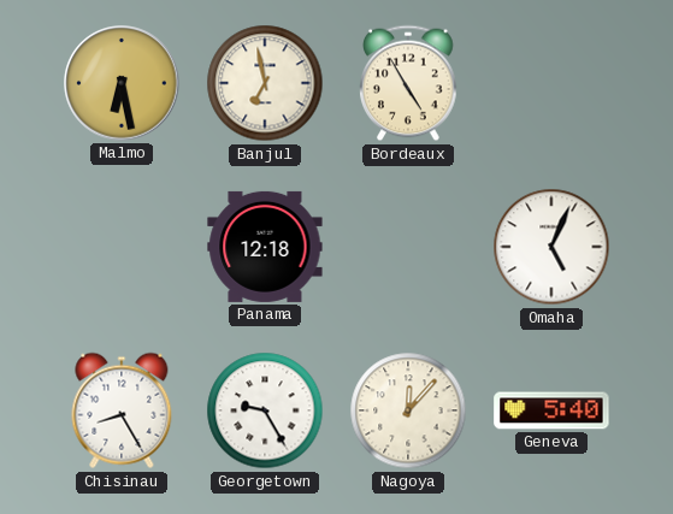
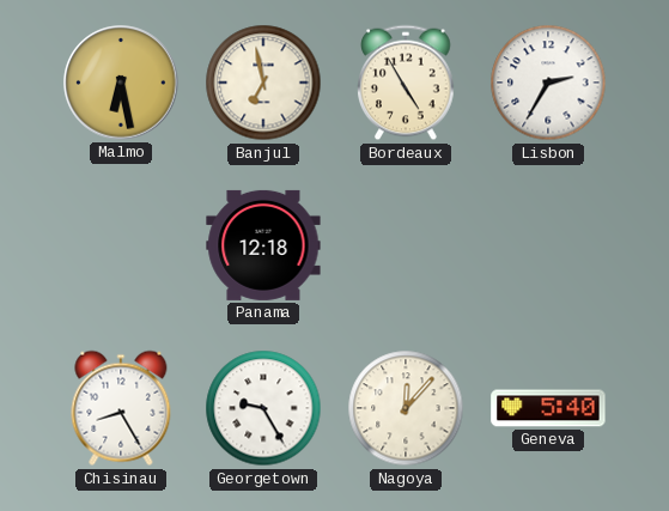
Lisbon: none -> 2:35
Omaha: 5:04 -> none
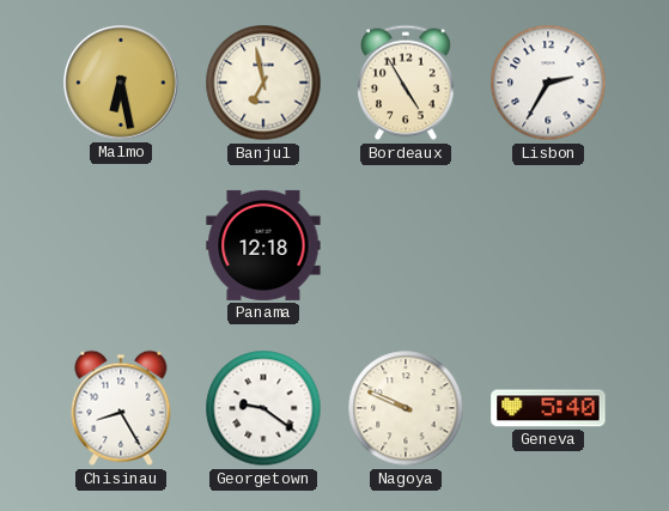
Georgetown: 9:25 -> 9:21
Nagoya: 12:07 -> 9:49
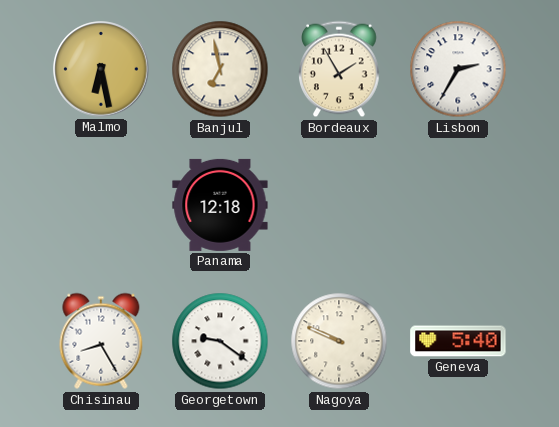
Bordeaux: 4:55 -> 1:55
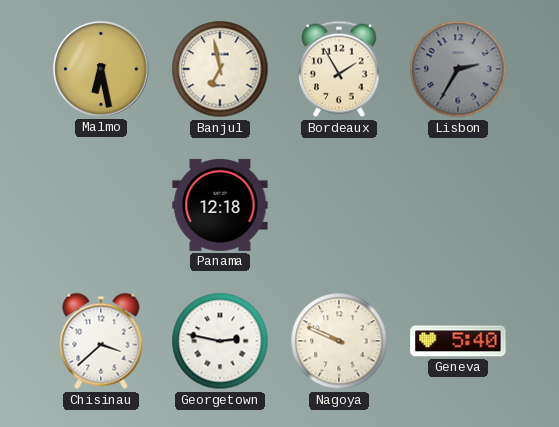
Lisbon dial: white -> grey
Chisinau: 8:25 -> 3:38
Georgetown: 9:21 -> 2:47
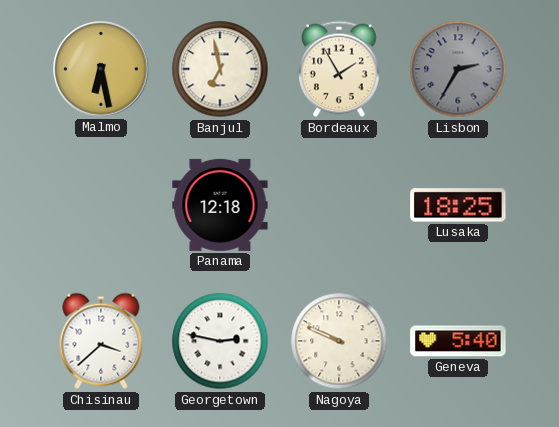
Lusaka: none -> 18:25
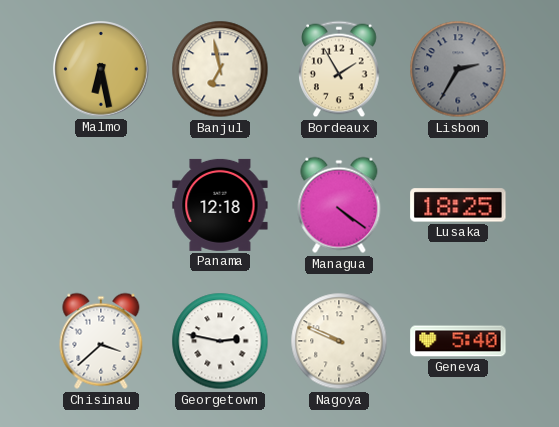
Managua: none -> 4:21
